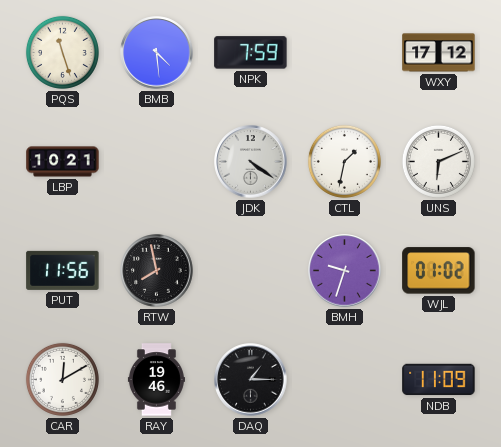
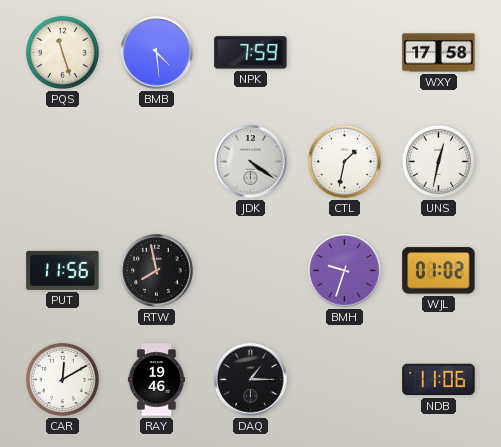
WXY: 17:12 -> 17:58
LBP: 10:21 -> none
UNS: 6:11 -> 12:32
NDB: 11:09 -> 11:06
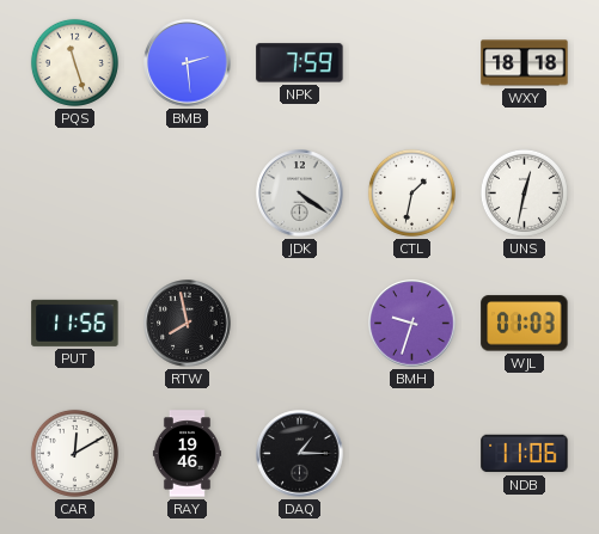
BMB: 4:29 -> 2:29
WXY: 17:58 -> 18:18
WJL: 01:02 -> 01:03
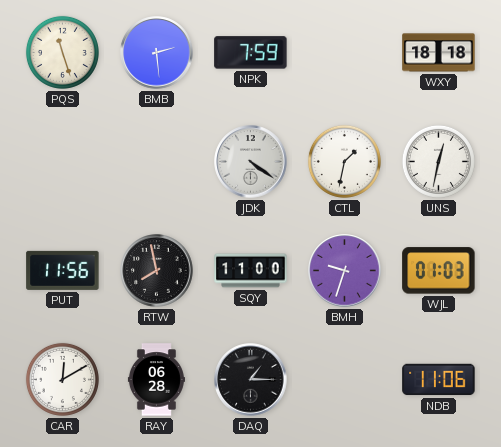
SQY: none -> 11:00
RAY: 19:46 -> 06:28
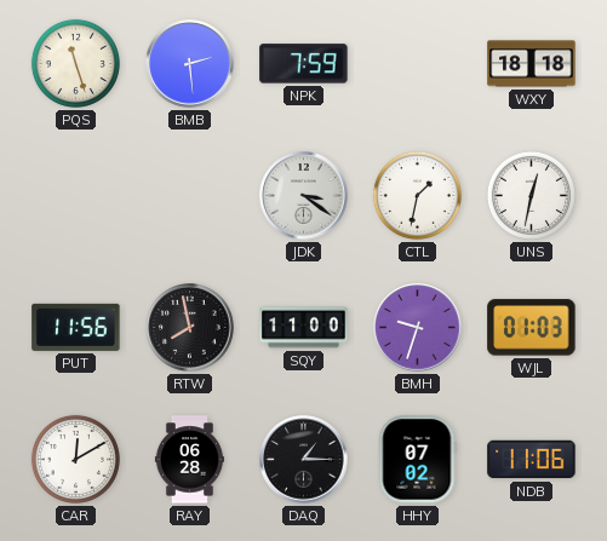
JDK: 4:21 -> 3:21
HHY: none -> 07:02
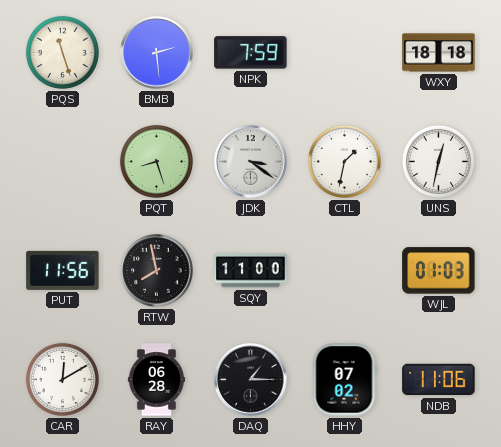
PQT: none -> 8:27
BMH: 9:33 -> none
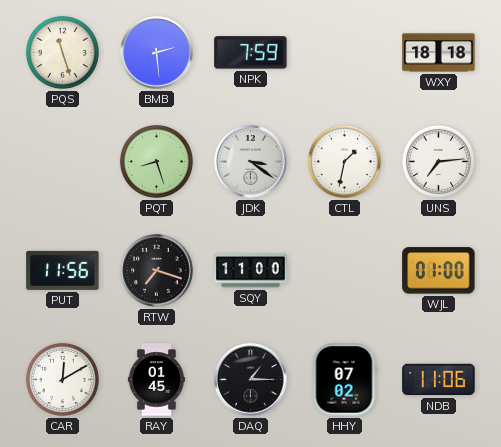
UNS: 12:32 -> 7:14
RTW: 7:58 -> 7:18
WJL: 01:03 -> 01:00
RAY: 06:28 -> 01:45
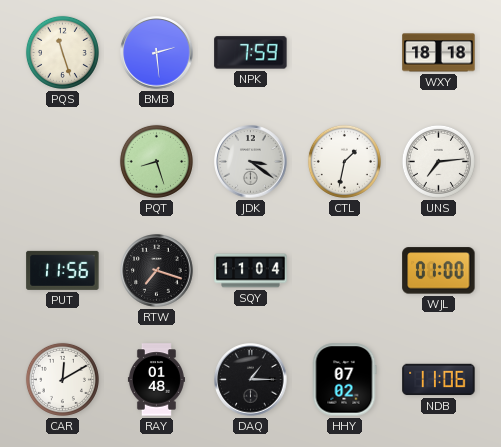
SQY: 11:00 -> 11:04
RAY: 01:45 -> 01:48
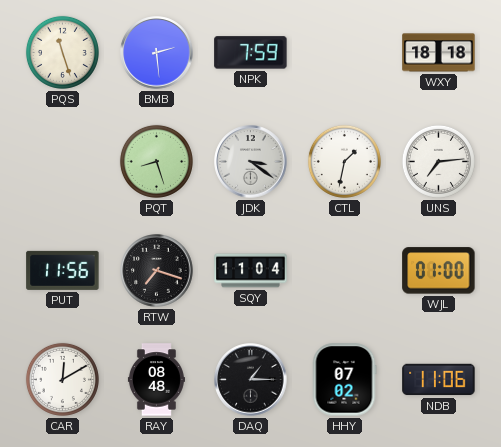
RAY: 01:48 -> 08:48
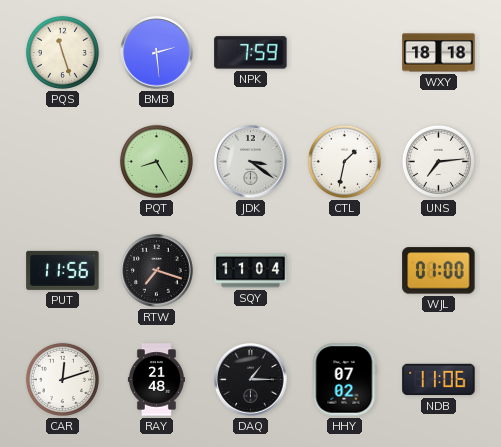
PQT: 8:27 -> 8:25
CAR: 12:10 -> 12:12
RAY: 08:48 -> 21:48
